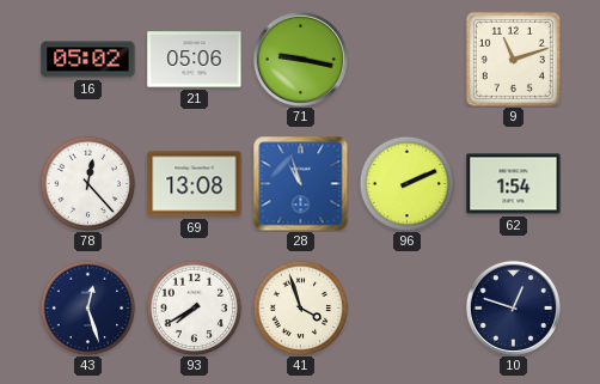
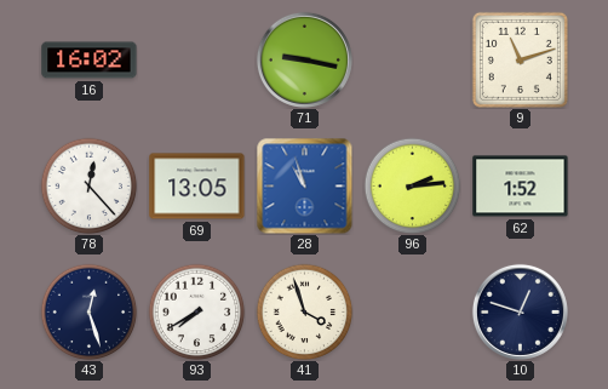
16: 05:02 -> 16:02
21: 05:06 -> none
69: 13:08 -> 13:05
96: 2:11 -> 2:14
62: 1:54 -> 1:52
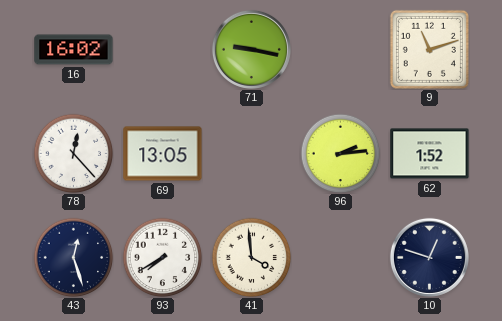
28: 10:57 -> none
41: 3:57 -> 3:59
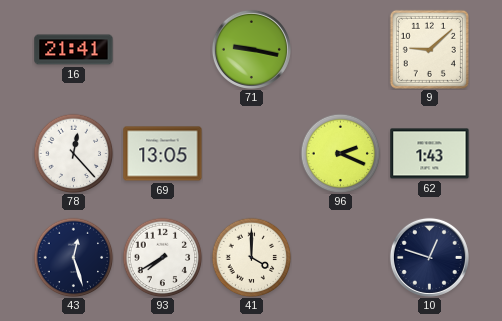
16: 16:02 -> 21:41
9: 11:12 -> 9:08
96: 2:14 -> 2:19
62: 1:52 -> 1:43
41: 3:59 -> 4:00
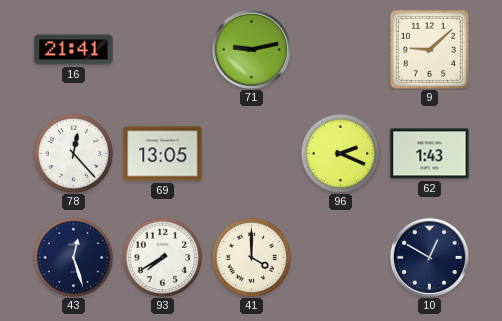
71: 9:17 -> 9:13
10: 12:48 -> 12:50
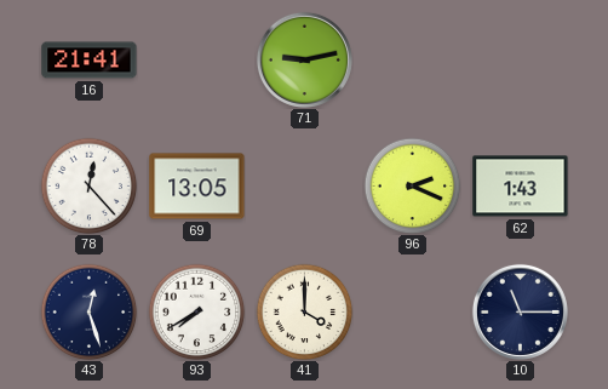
9: 9:08 -> none
10: 12:50 -> 11:15
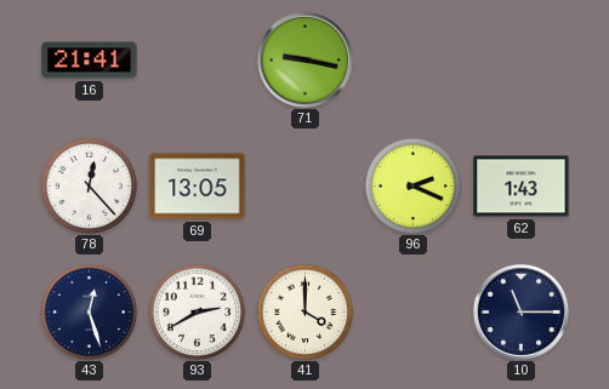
71: 9:13 -> 9:17
93: 7:40 -> 2:40
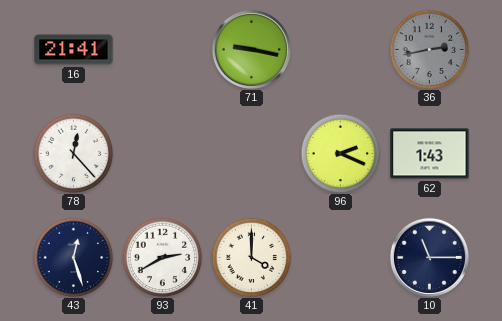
36: none -> 2:43
69: 13:05 -> none
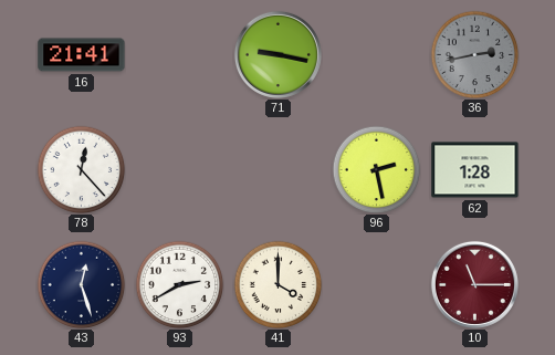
96: 2:19 -> 2:28
62: 1:43 -> 1:28
10 dial: navy -> burgundy
